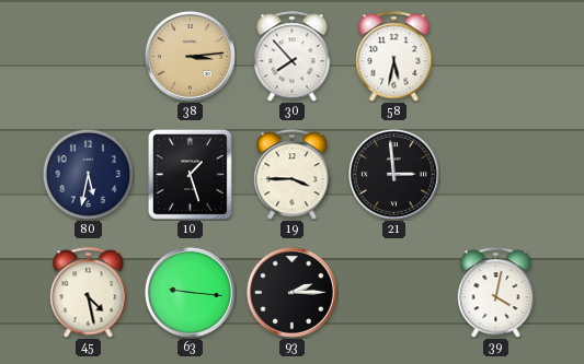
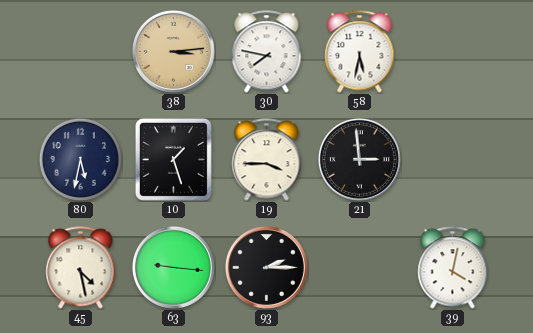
30: 7:53 -> 7:47
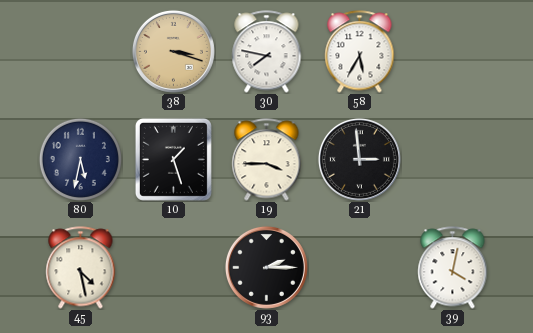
38: 3:14 -> 3:18
58: 5:32 -> 5:35
63: 9:16 -> none
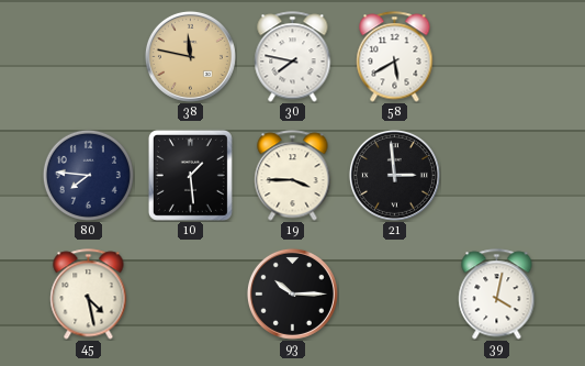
38: 3:18 -> 11:47
58: 5:35 -> 5:40
80: 5:32 -> 7:46
10: 1:27 -> 1:29
93: 2:15 -> 10:15
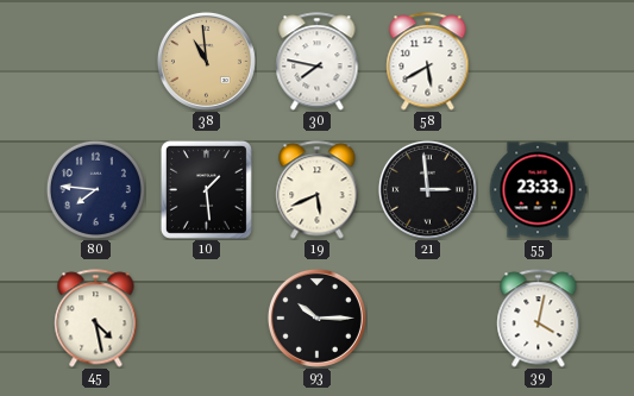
38: 11:47 -> 10:59
19: 3:45 -> 5:41
55: none -> 23:33
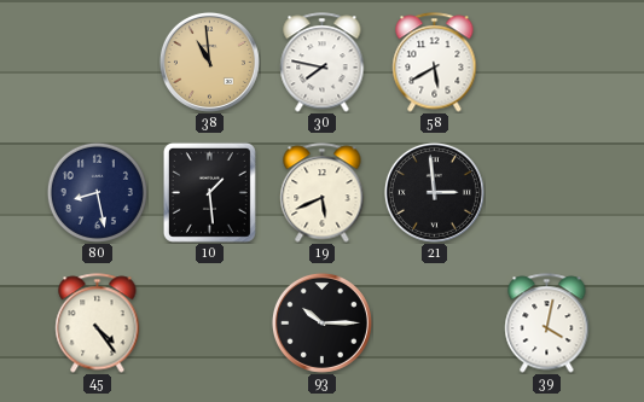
80: 7:46 -> 8:28
55: 23:33 -> none
45: 4:28 -> 4:24
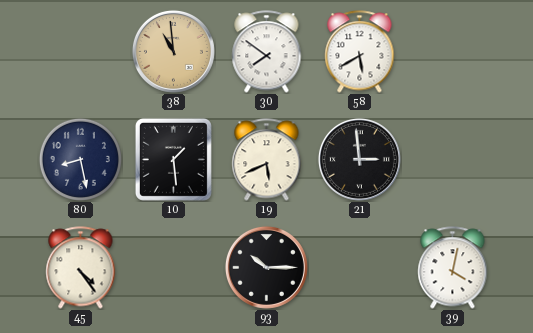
30: 7:47 -> 7:51
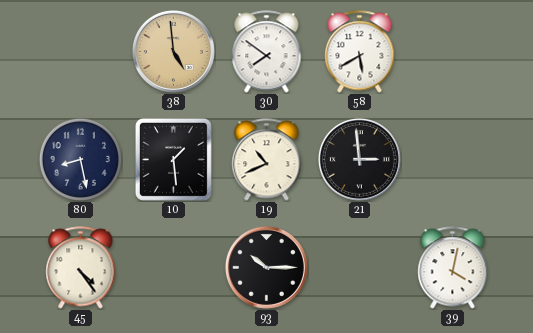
38: 10:59 -> 4:59
19: 5:41 -> 10:41
